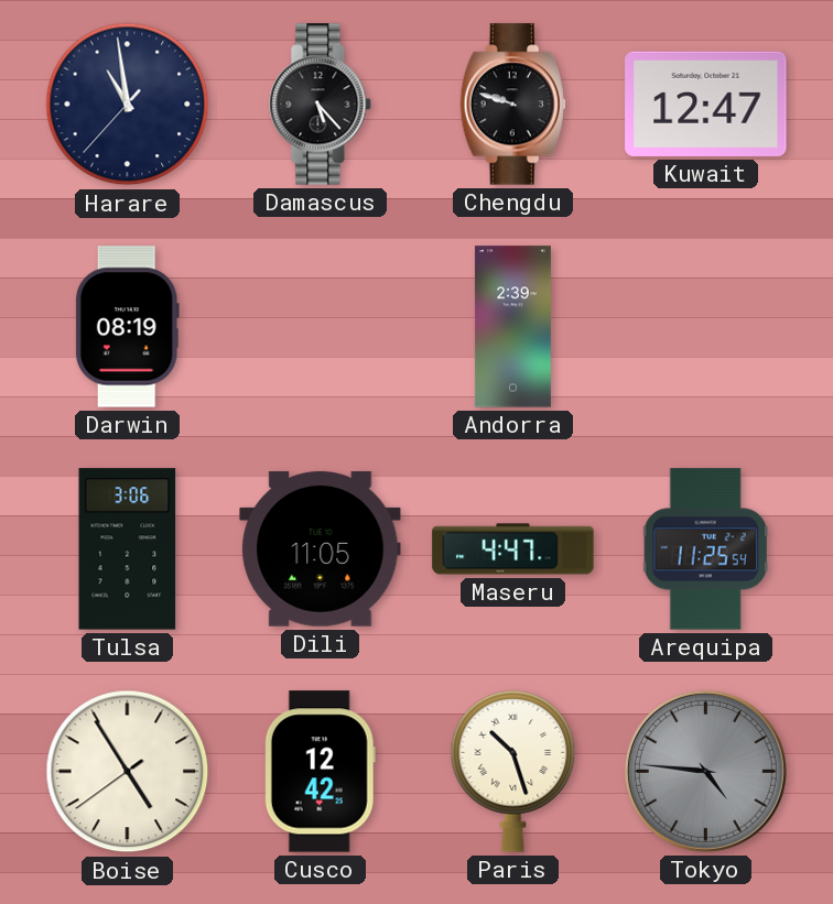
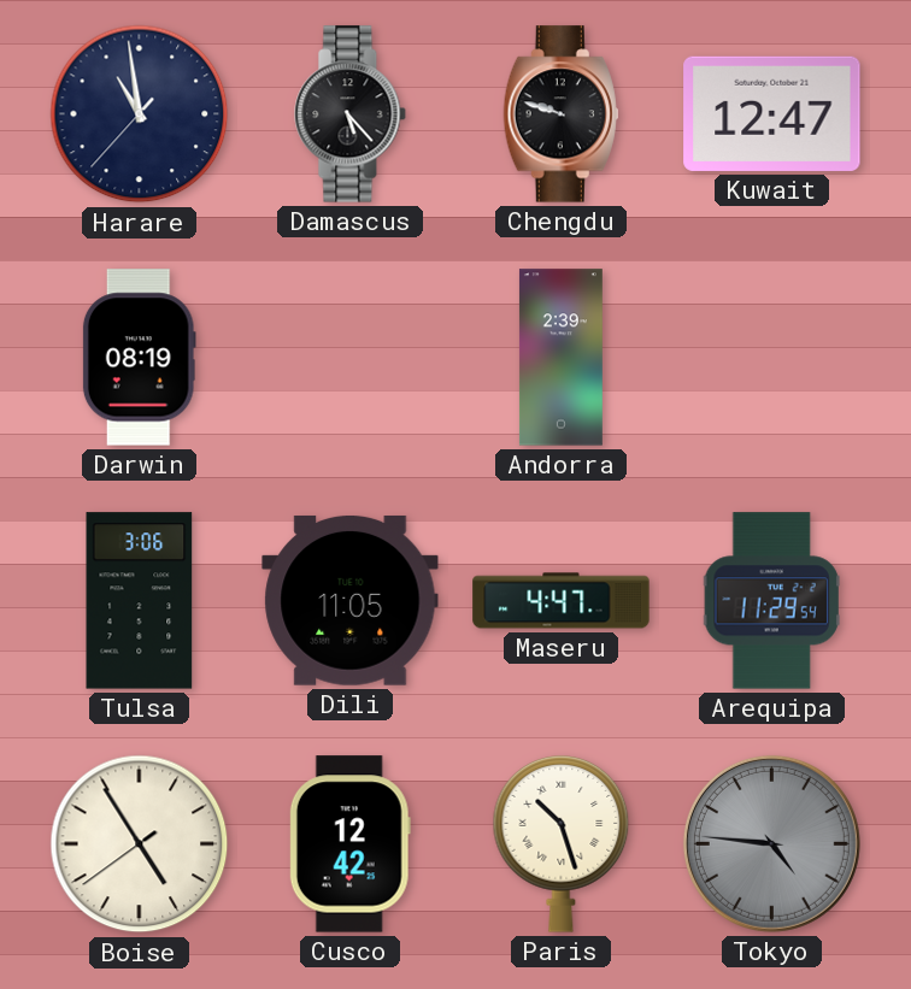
Arequipa: 11:25 -> 11:29
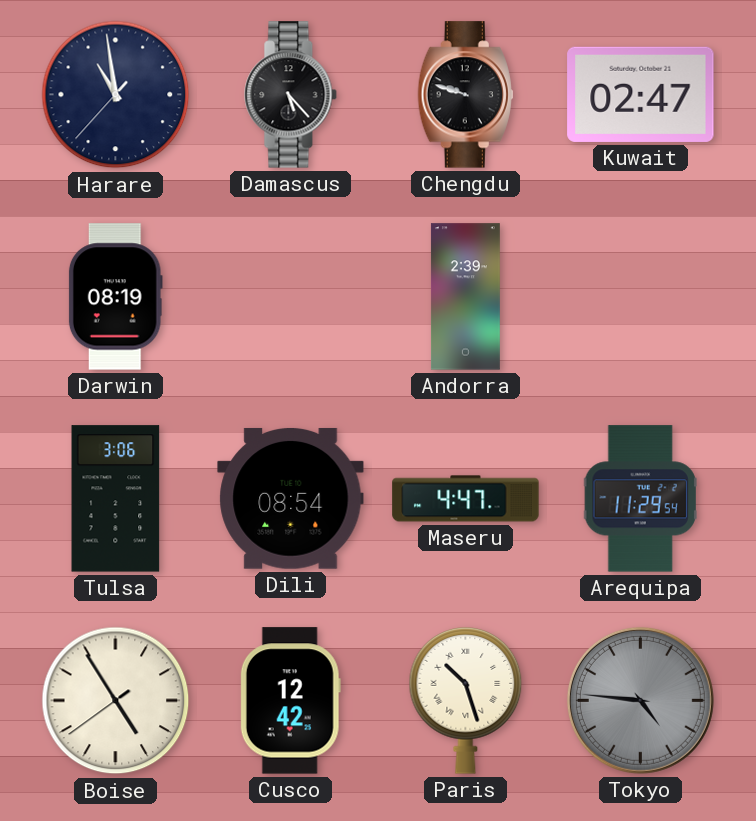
Kuwait: 12:47 -> 02:47
Dili: 11:05 -> 08:54
